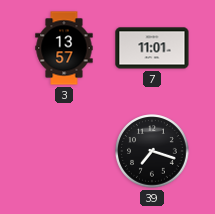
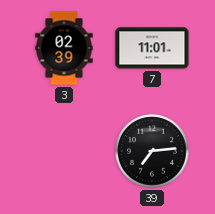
3: 13:57 -> 02:39
39: 7:18 -> 7:14
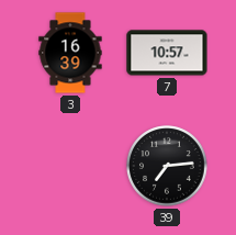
3: 02:39 -> 16:39
7: 11:01 -> 10:57
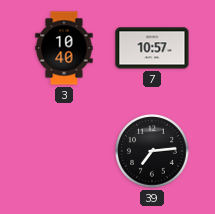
3: 16:39 -> 10:40
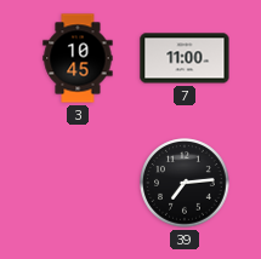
3: 10:40 -> 10:45
7: 10:57 -> 11:00
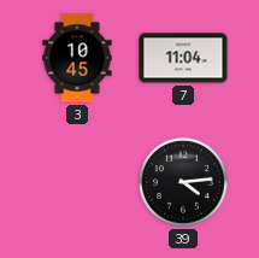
7: 11:00 -> 11:04
39: 7:14 -> 4:14
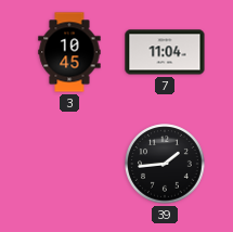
39: 4:14 -> 1:44
